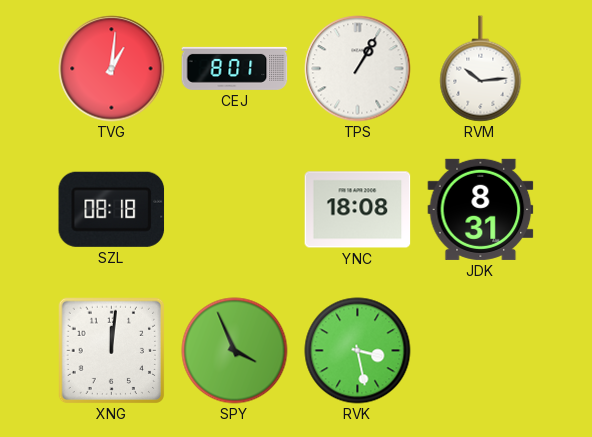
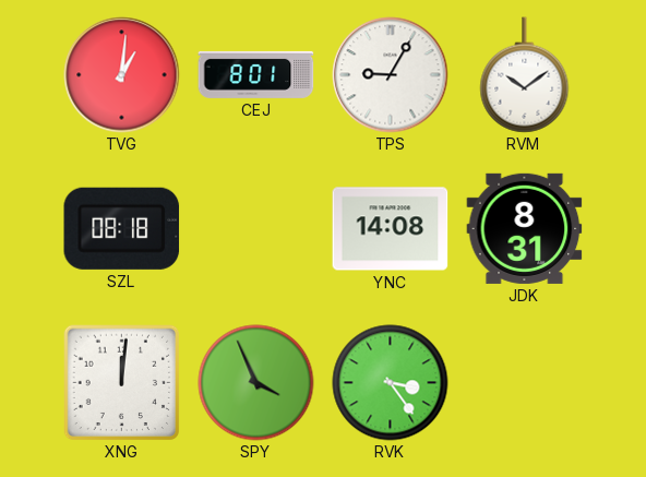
TPS: 1:05 -> 9:05
RVM: 10:14 -> 10:09
YNC: 18:08 -> 14:08
RVK: 3:28 -> 3:24
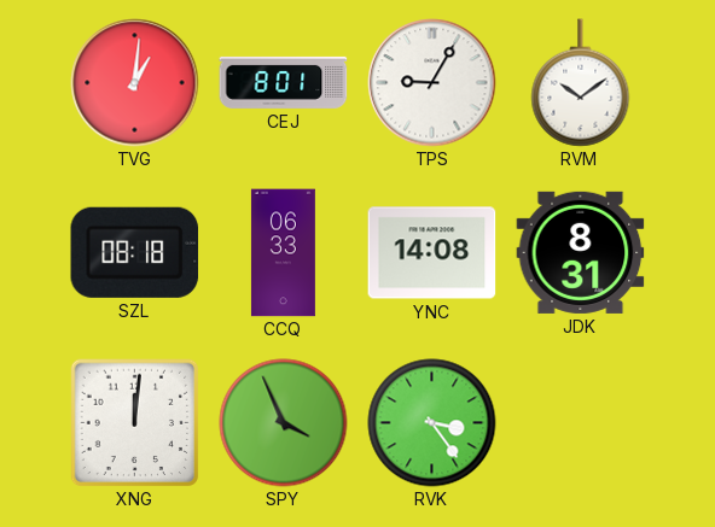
CCQ: none -> 06:33
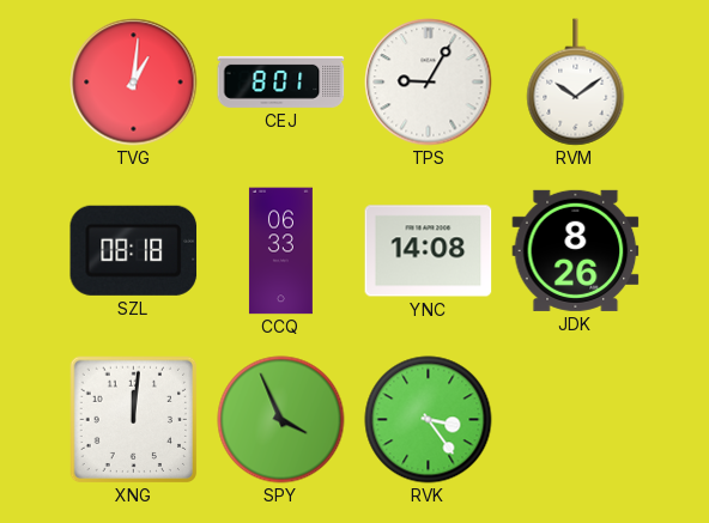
JDK: 8:31 -> 8:26
